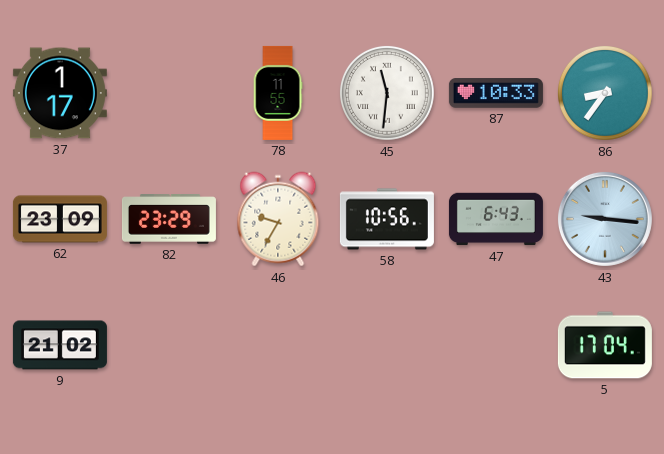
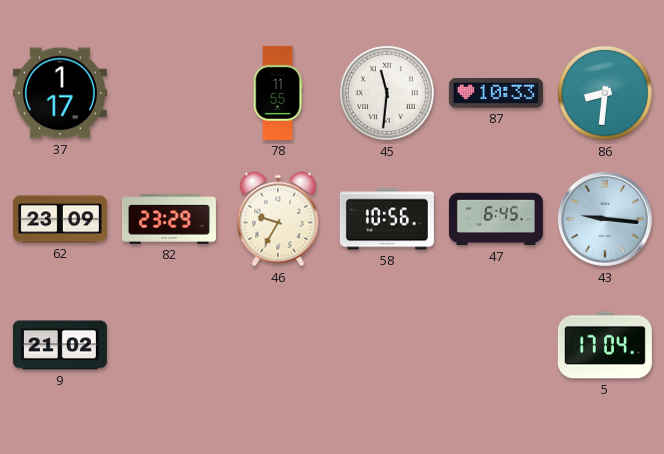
86: 8:36 -> 8:31
47: 6:43 -> 6:45
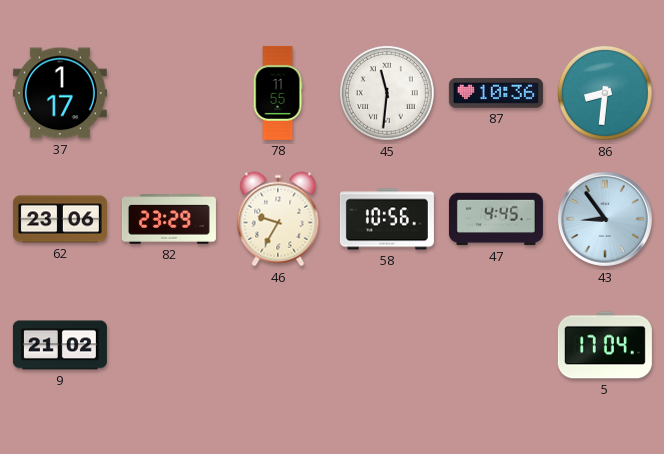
87: 10:33 -> 10:36
62: 23:09 -> 23:06
47: 6:45 -> 4:45
43: 9:16 -> 8:54
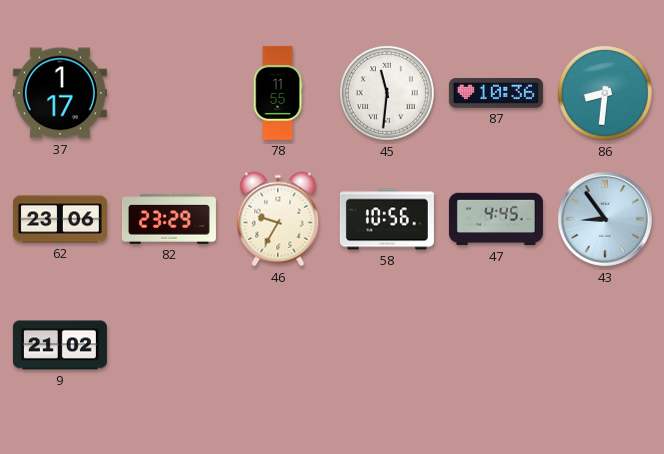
5: 17:04 -> none
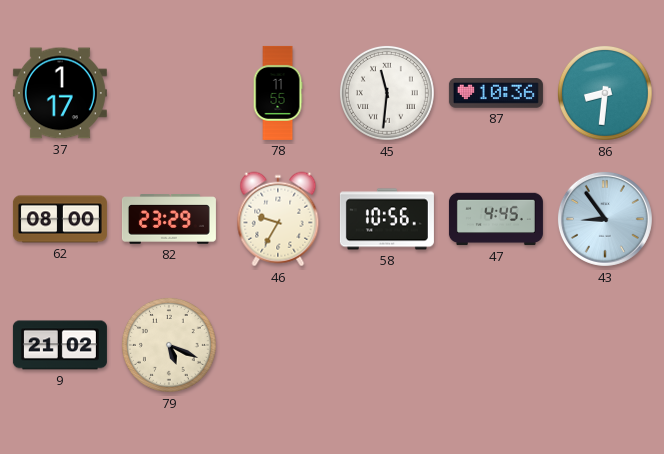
62: 23:06 -> 08:00
79: none -> 5:19
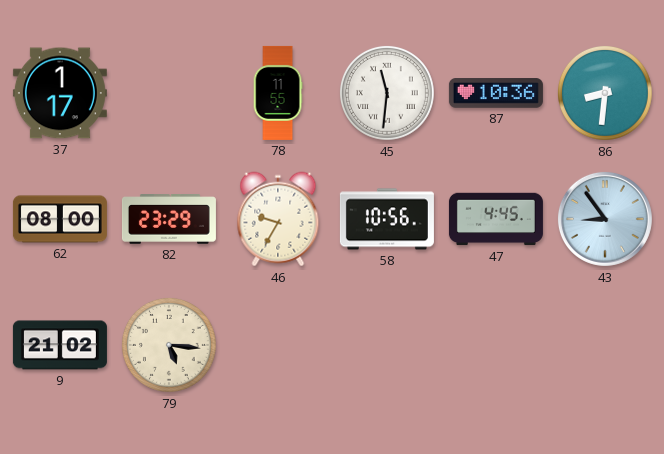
79: 5:19 -> 5:16
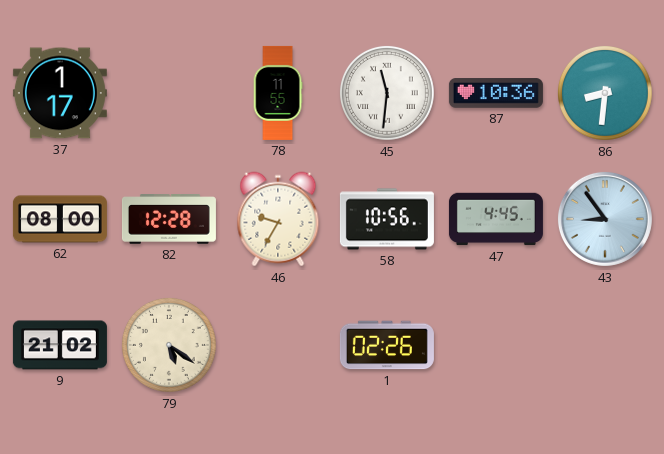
82: 23:29 -> 12:28
79: 5:16 -> 5:21
1: none -> 02:26
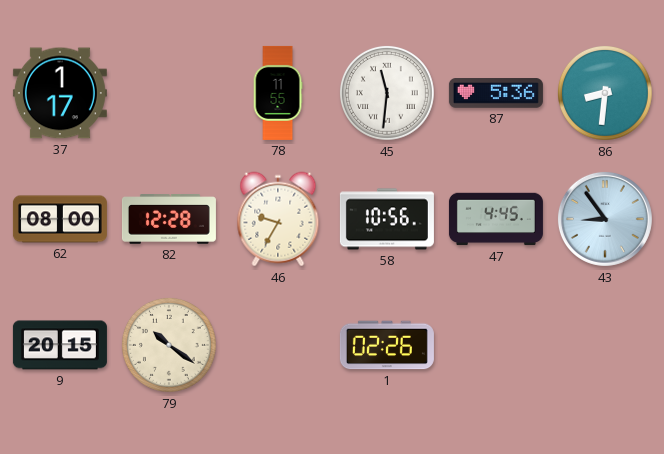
87: 10:36 -> 5:36
9: 21:02 -> 20:15
79: 5:21 -> 10:21
